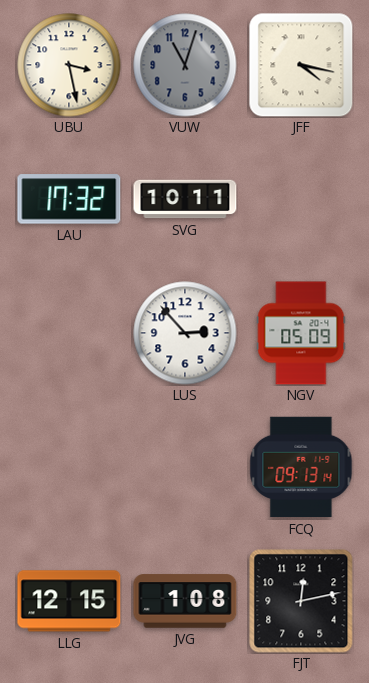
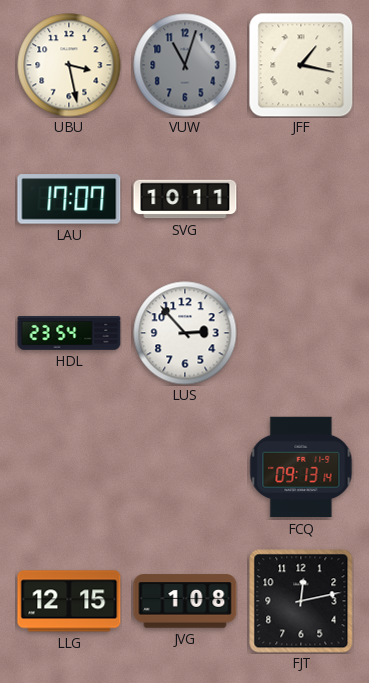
JFF: 4:17 -> 1:17
LAU: 17:32 -> 17:07
HDL: none -> 23:54
NGV: 05:09 -> none
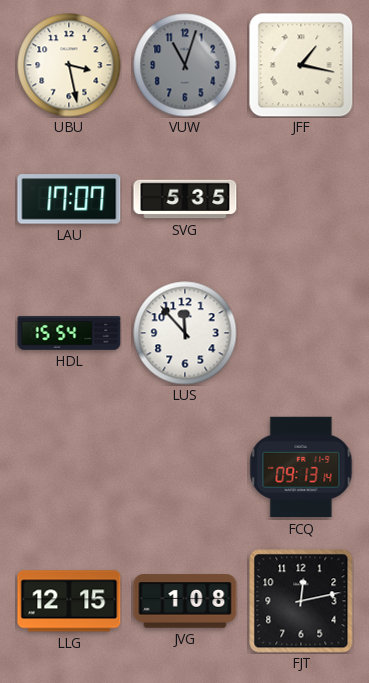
SVG: 10:11 -> 5:35
HDL: 23:54 -> 15:54
LUS: 2:53 -> 11:53
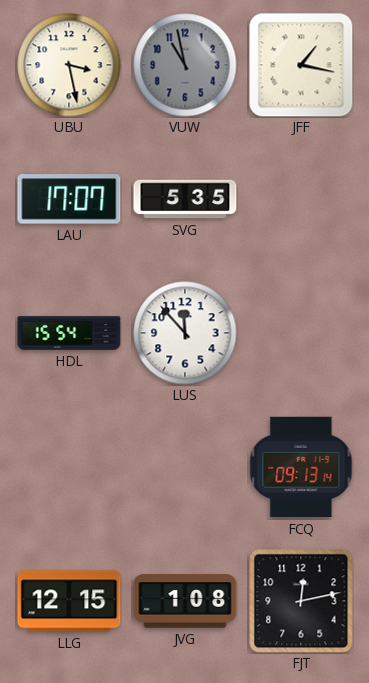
VUW: 11:03 -> 10:58
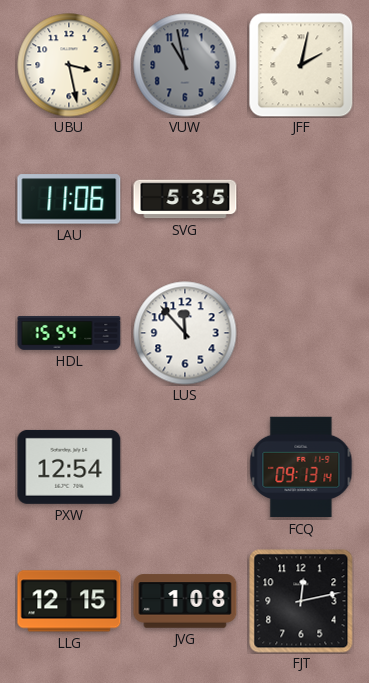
JFF: 1:17 -> 2:02
LAU: 17:07 -> 11:06
PXW: none -> 12:54
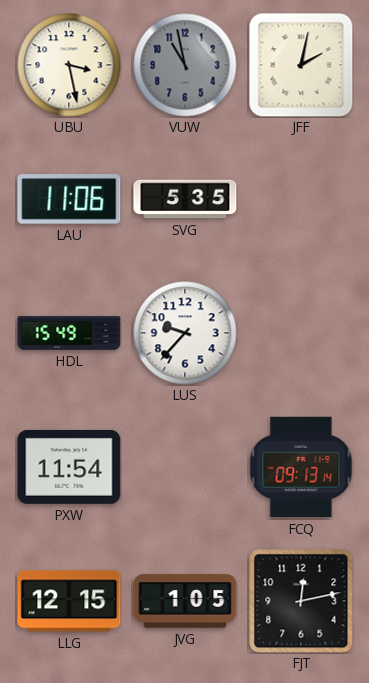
HDL: 15:54 -> 15:49
LUS: 11:53 -> 9:37
PXW: 12:54 -> 11:54
JVG: 1:08 -> 1:05
